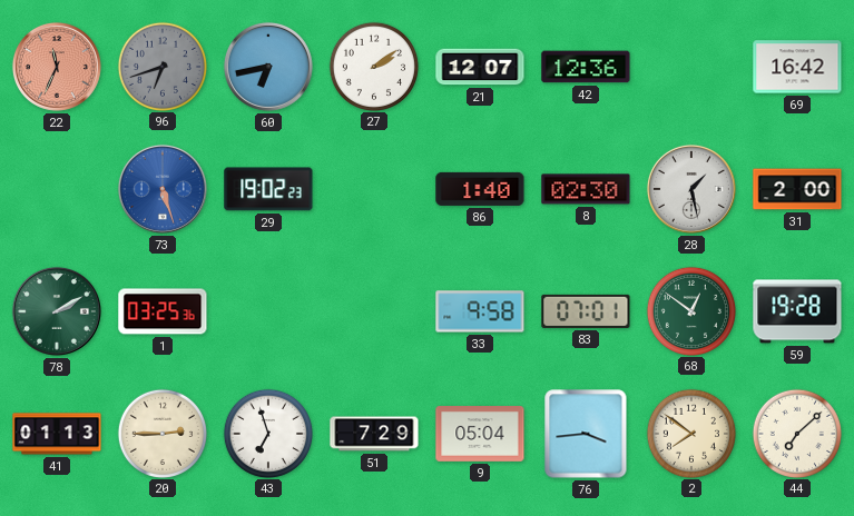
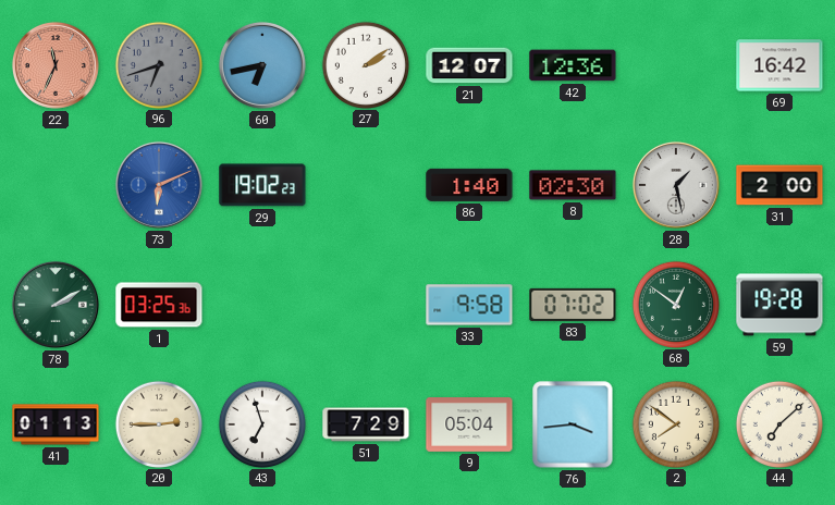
73: 5:27 -> 6:11
83: 07:01 -> 07:02
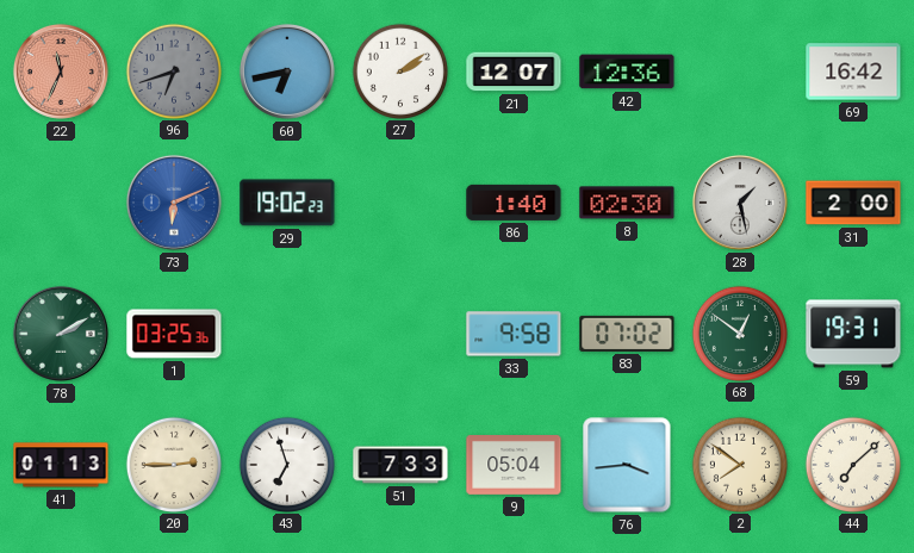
59: 19:28 -> 19:31
51: 7:29 -> 7:33
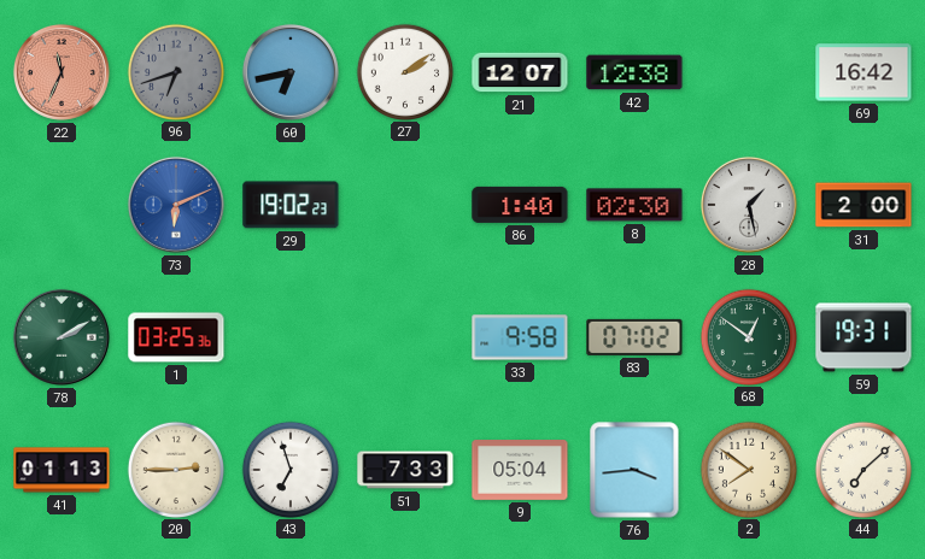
42: 12:36 -> 12:38
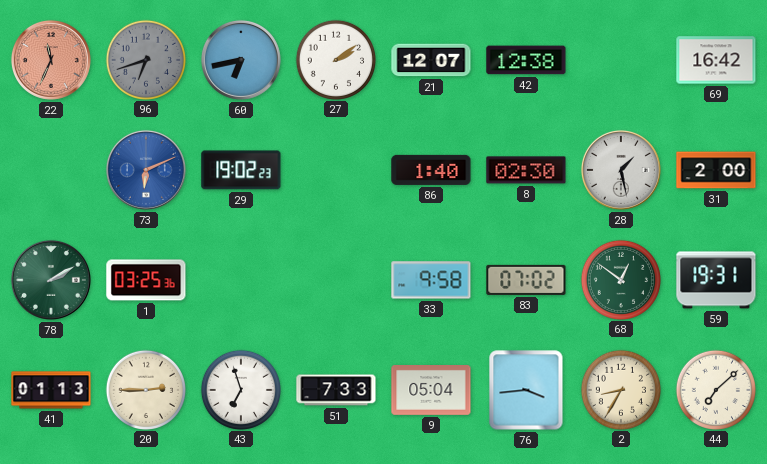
2: 7:51 -> 8:35
